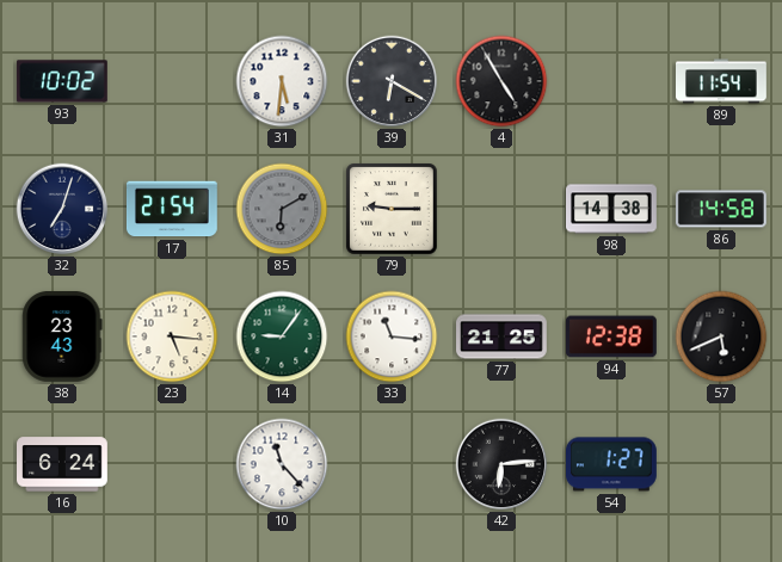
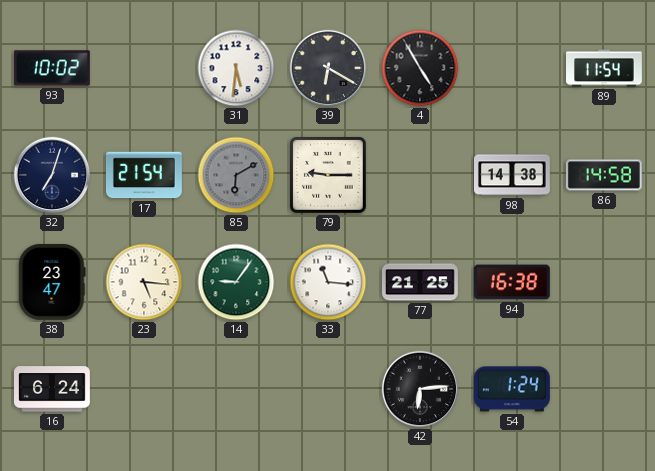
38: 23:43 -> 23:47
94: 12:38 -> 16:38
57: 5:41 -> none
10: 11:23 -> none
54: 1:27 -> 1:24
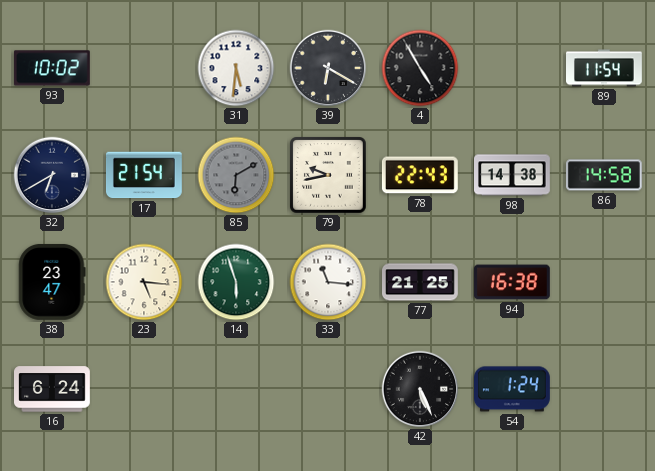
32: 7:03 -> 6:40
79: 9:15 -> 9:43
78: none -> 22:43
14: 9:06 -> 5:57
42: 6:14 -> 5:26
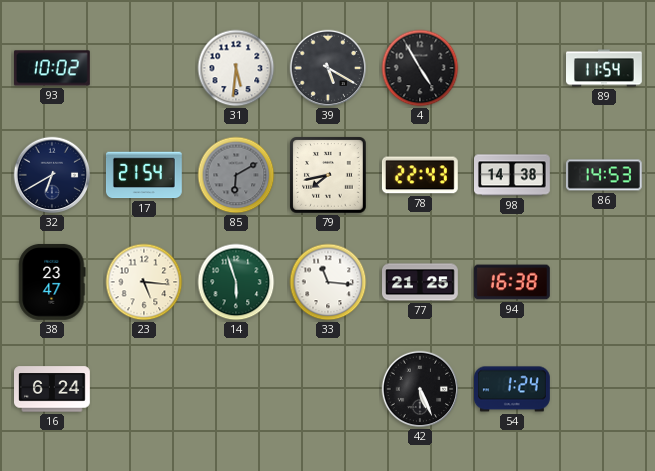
39: 6:20 -> 5:20
79: 9:43 -> 7:43
86: 14:58 -> 14:53
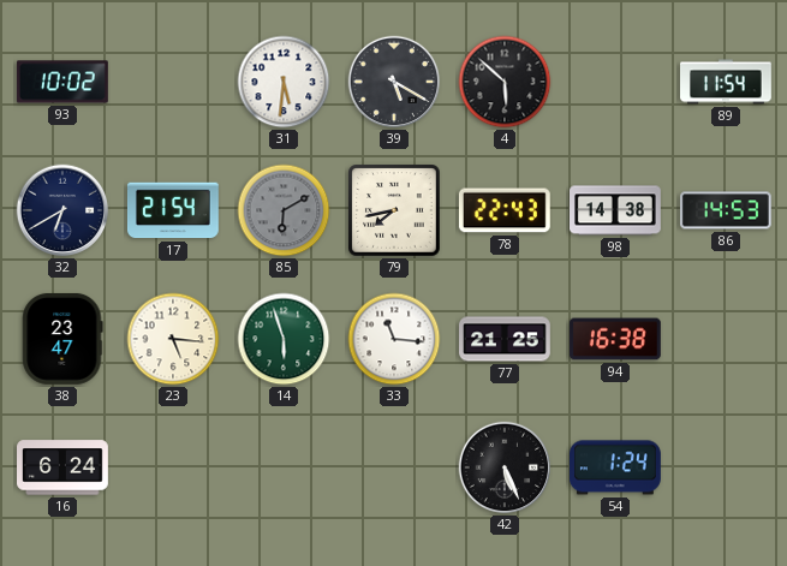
4: 4:55 -> 5:52
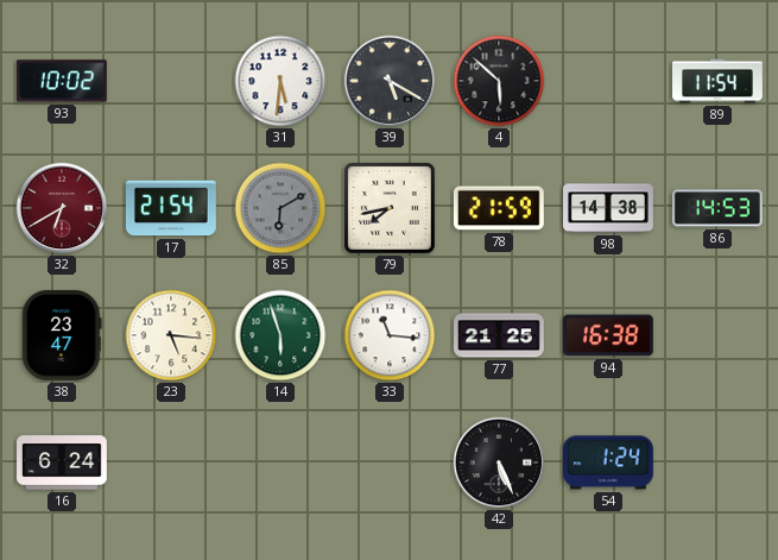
32 dial: navy -> burgundy
78: 22:43 -> 21:59
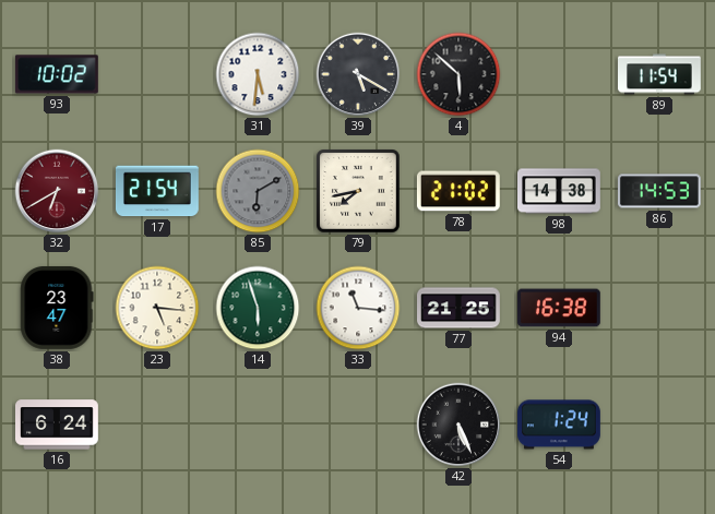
78: 21:59 -> 21:02
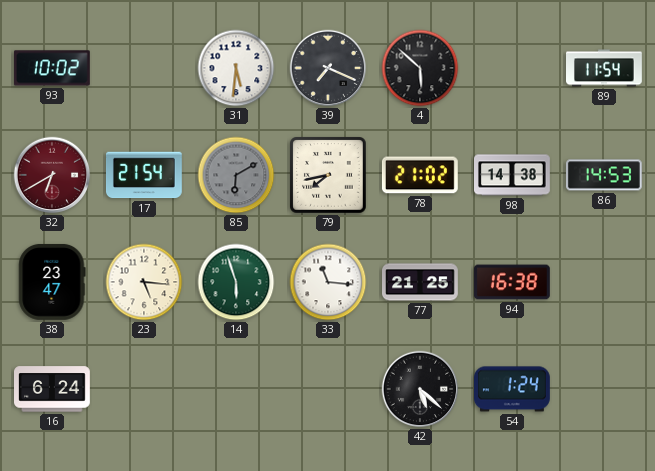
39: 5:20 -> 7:19
42: 5:26 -> 5:22
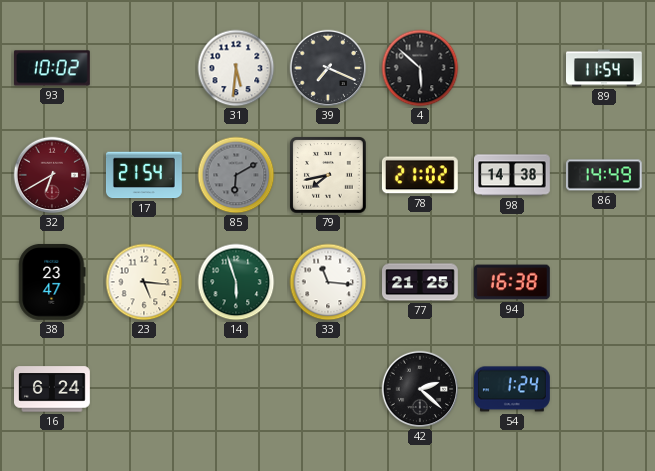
86: 14:53 -> 14:49
42: 5:22 -> 2:22
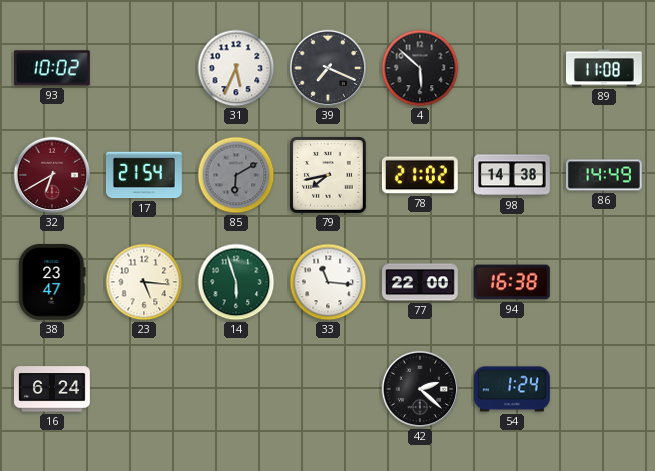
31: 5:31 -> 5:34
89: 11:54 -> 11:08
77: 21:25 -> 22:00
